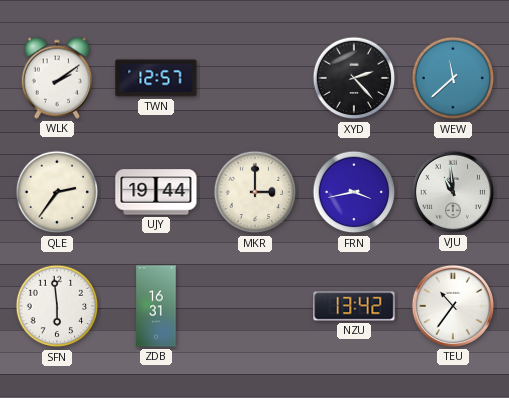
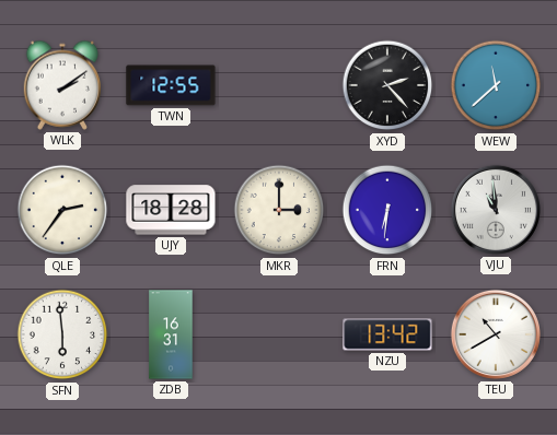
TWN: 12:57 -> 12:55
UJY: 19:44 -> 18:28
FRN: 3:43 -> 6:31
TEU: 10:36 -> 10:40
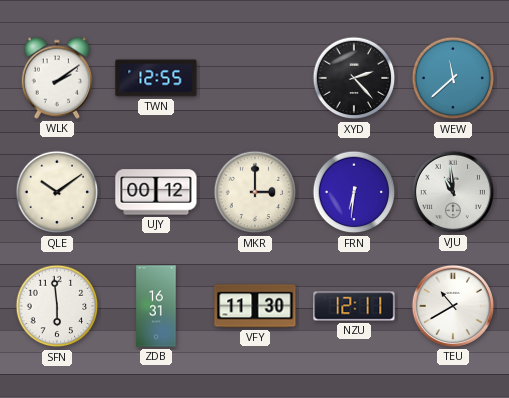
QLE: 2:36 -> 10:09
UJY: 18:28 -> 00:12
VFY: none -> 11:30
NZU: 13:42 -> 12:11
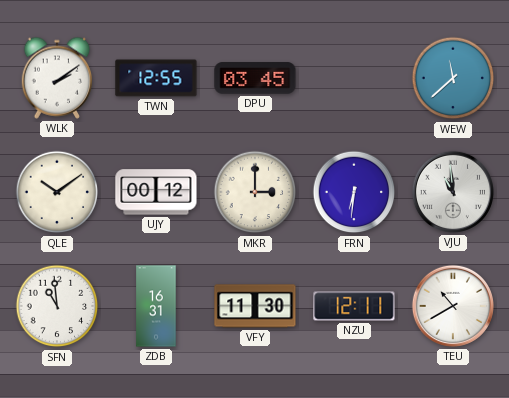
DPU: none -> 03:45
XYD: 2:23 -> none
SFN: 5:59 -> 10:59
